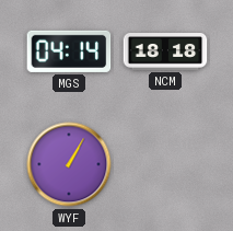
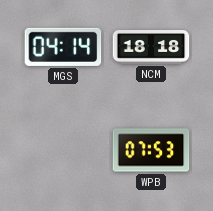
WYF: 1:05 -> none
WPB: none -> 07:53
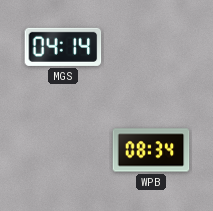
NCM: 18:18 -> none
WPB: 07:53 -> 08:34
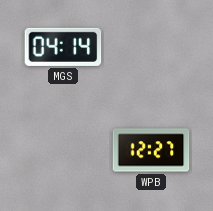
WPB: 08:34 -> 12:27
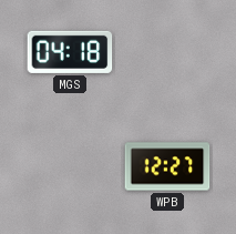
MGS: 04:14 -> 04:18
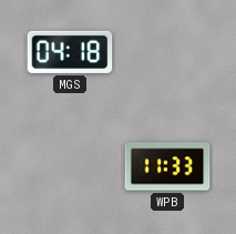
WPB: 12:27 -> 11:33
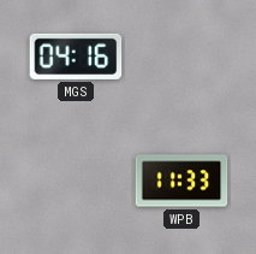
MGS: 04:18 -> 04:16
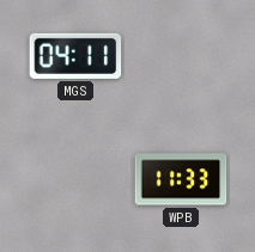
MGS: 04:16 -> 04:11
